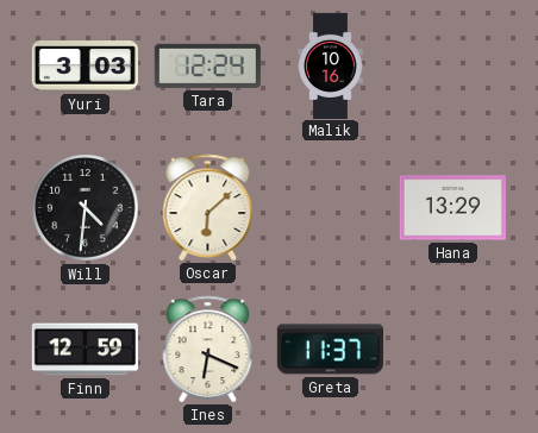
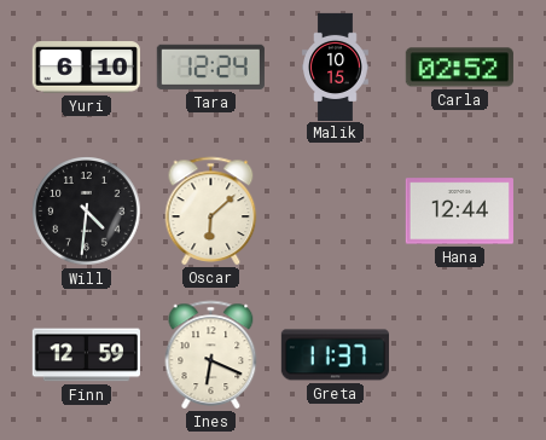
Yuri: 3:03 -> 6:10
Malik: 10:16 -> 10:15
Carla: none -> 02:52
Hana: 13:29 -> 12:44
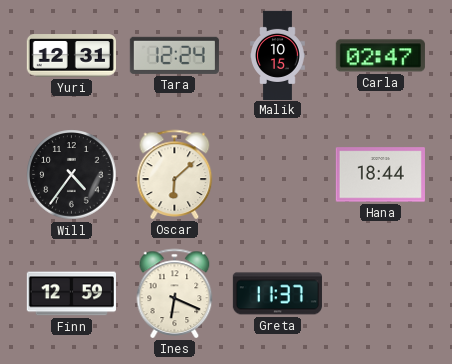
Yuri: 6:10 -> 12:31
Carla: 02:52 -> 02:47
Will: 4:31 -> 4:36
Hana: 12:44 -> 18:44
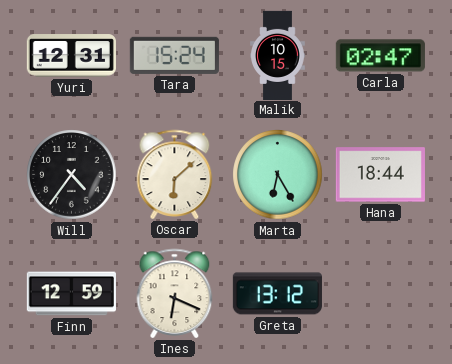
Tara: 12:24 -> 15:24
Marta: none -> 6:25
Greta: 11:37 -> 13:12
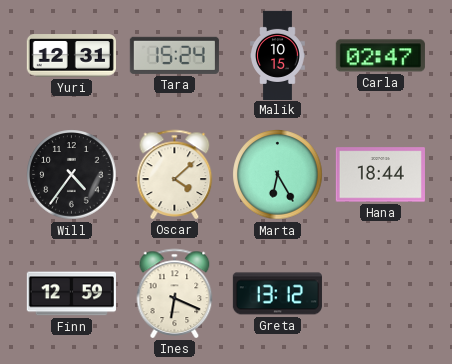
Oscar: 6:08 -> 4:08
